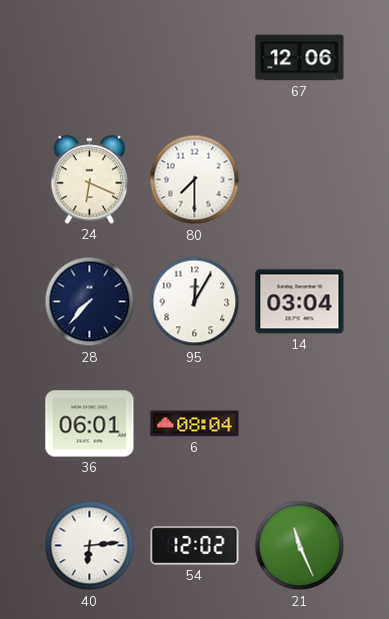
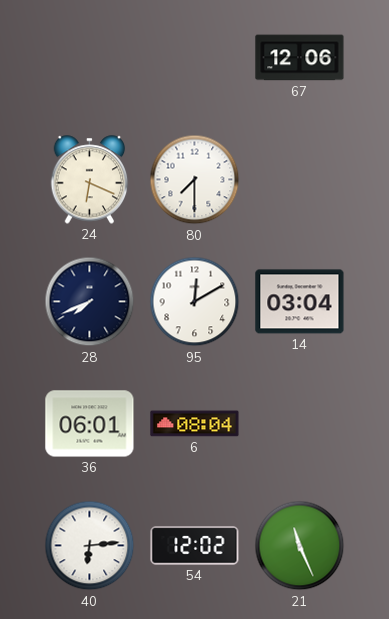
28: 7:37 -> 7:41
95: 12:05 -> 12:10
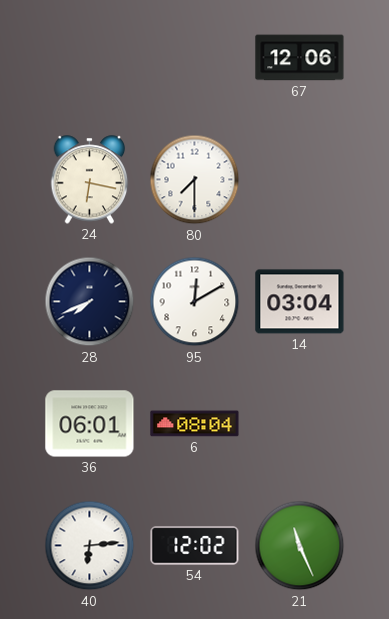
24: 6:19 -> 6:17
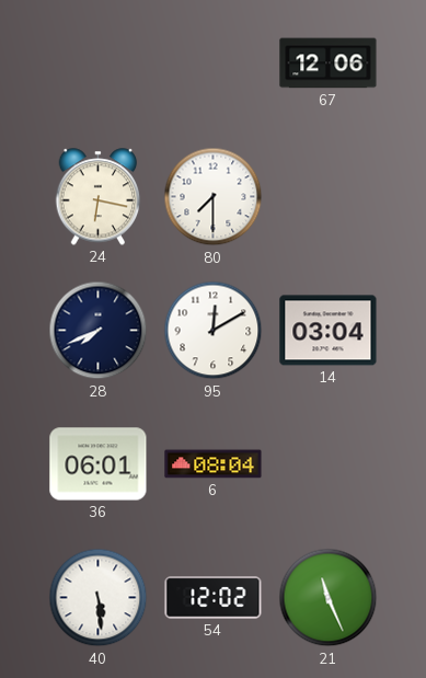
40: 6:14 -> 5:29
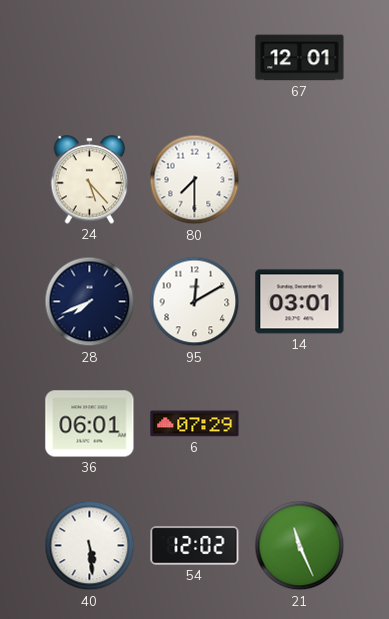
67: 12:06 -> 12:01
24: 6:17 -> 5:23
14: 03:04 -> 03:01
6: 08:04 -> 07:29
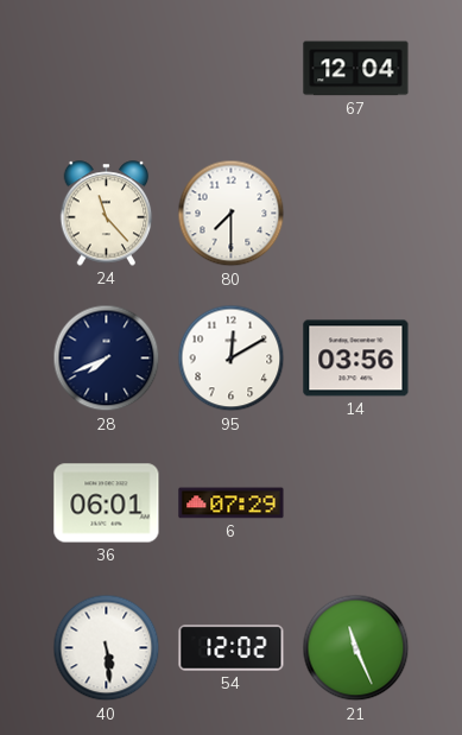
67: 12:01 -> 12:04
24: 5:23 -> 11:23
14: 03:01 -> 03:56
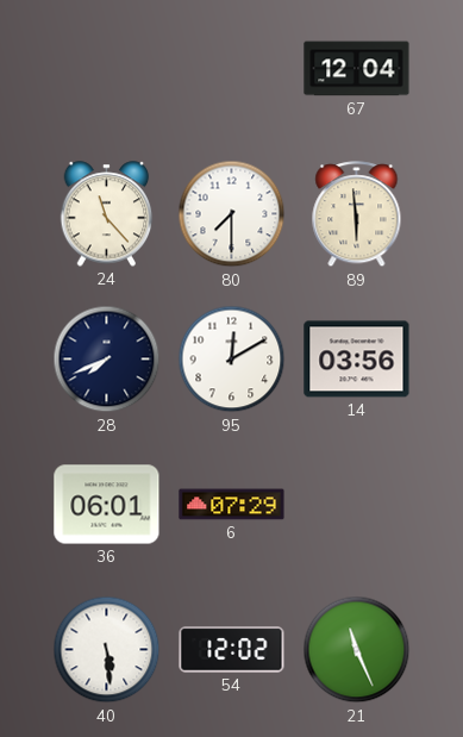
89: none -> 5:59
